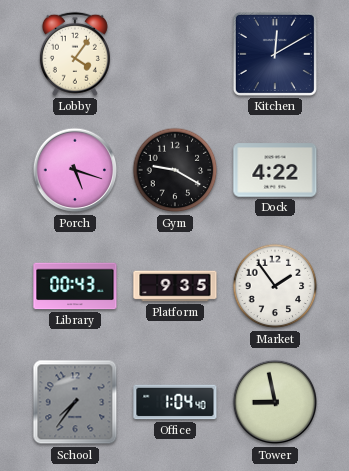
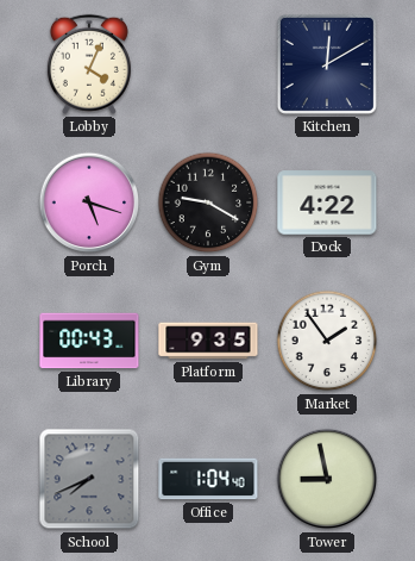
Lobby: 4:06 -> 4:04
School: 7:36 -> 7:41
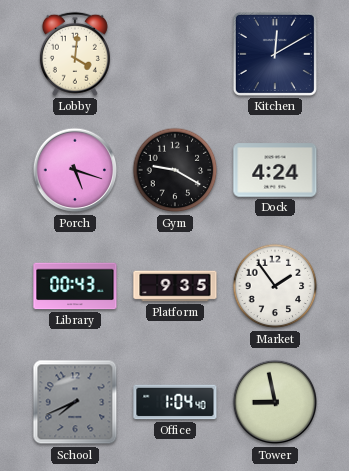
Lobby: 4:04 -> 4:01
Dock: 4:22 -> 4:24
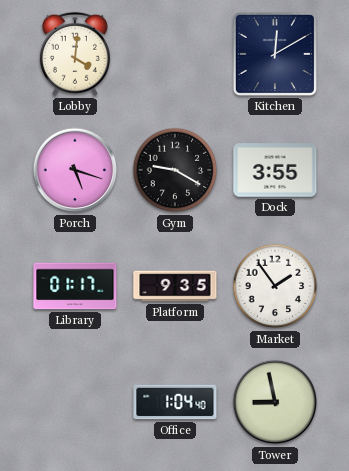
Dock: 4:24 -> 3:55
Library: 00:43 -> 01:17
School: 7:41 -> none
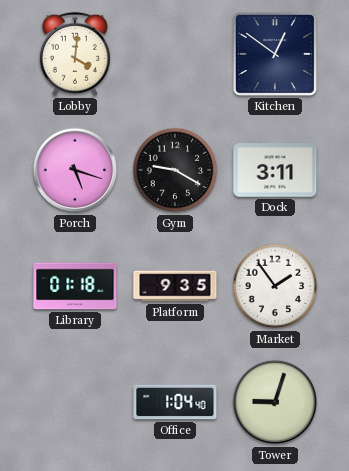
Kitchen: 12:10 -> 12:51
Dock: 3:55 -> 3:11
Library: 01:17 -> 01:18
Tower: 8:58 -> 9:03
